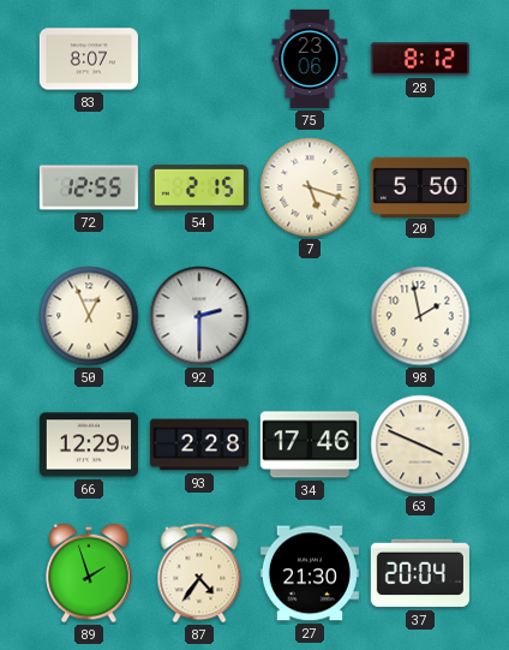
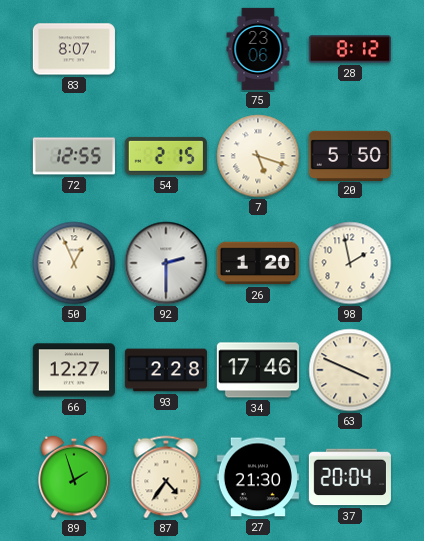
26: none -> 1:20
66: 12:29 -> 12:27
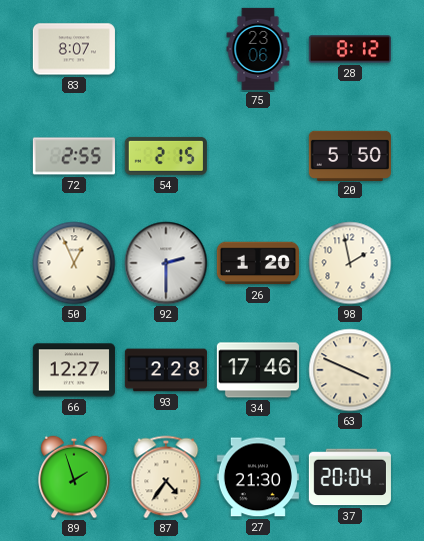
72: 12:55 -> 2:55
7: 5:18 -> none
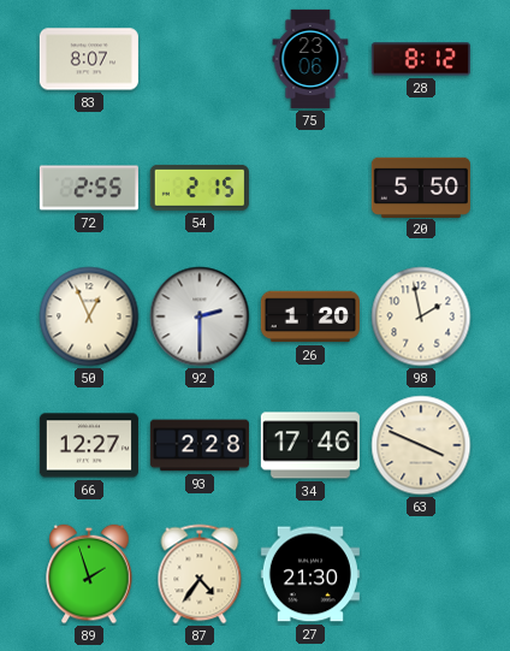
37: 20:04 -> none
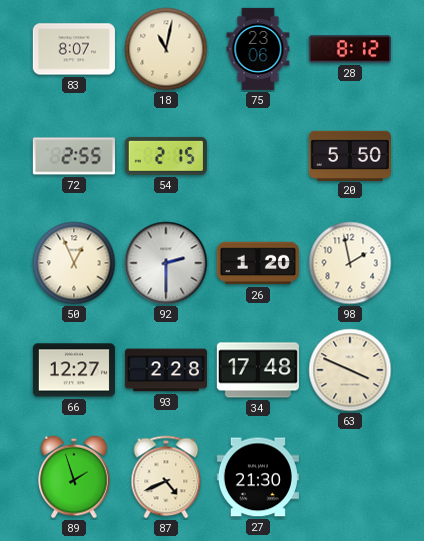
18: none -> 11:02
34: 17:46 -> 17:48
87: 4:36 -> 4:41
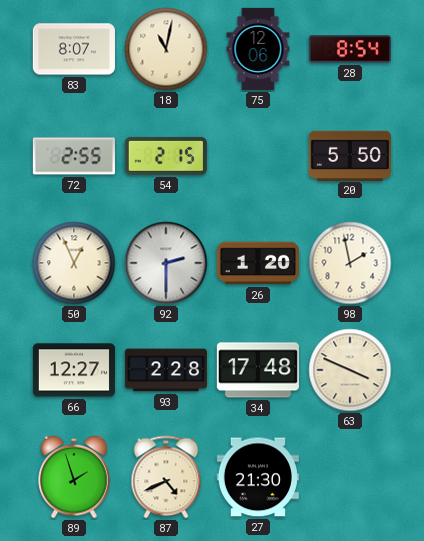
75: 23:06 -> 12:06
28: 8:12 -> 8:54
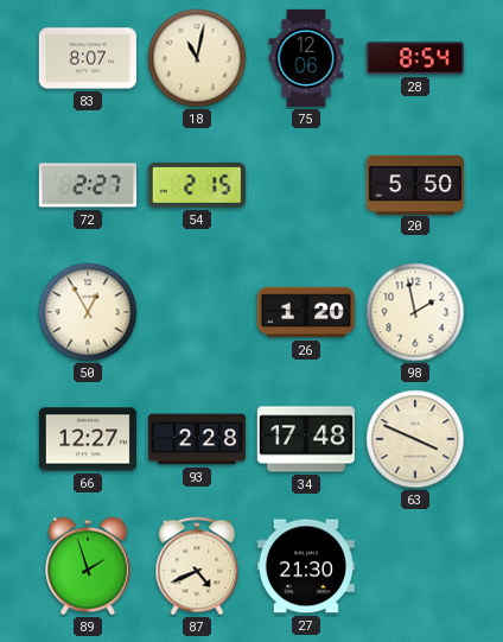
72: 2:55 -> 2:27
50: 12:56 -> 12:55
92: 2:30 -> none
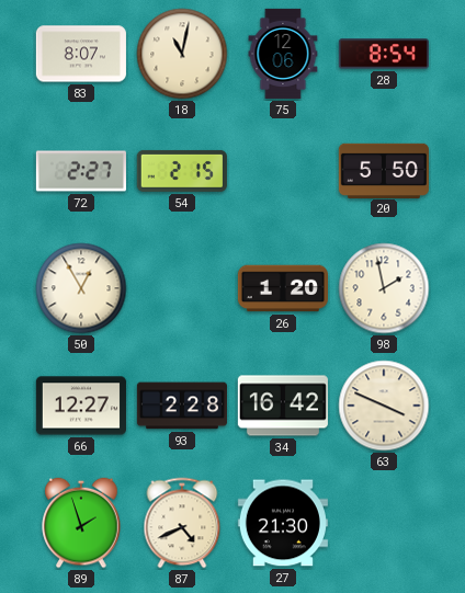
34: 17:48 -> 16:42
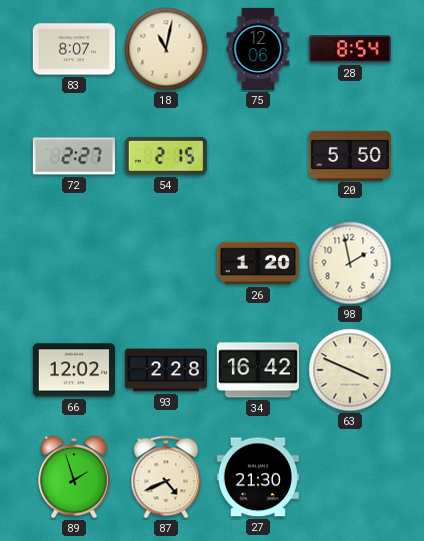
50: 12:55 -> none
66: 12:27 -> 12:02
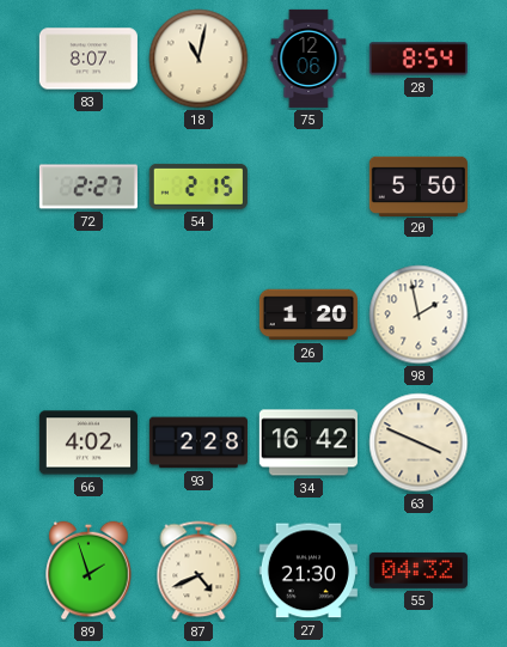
66: 12:02 -> 4:02
55: none -> 04:32
